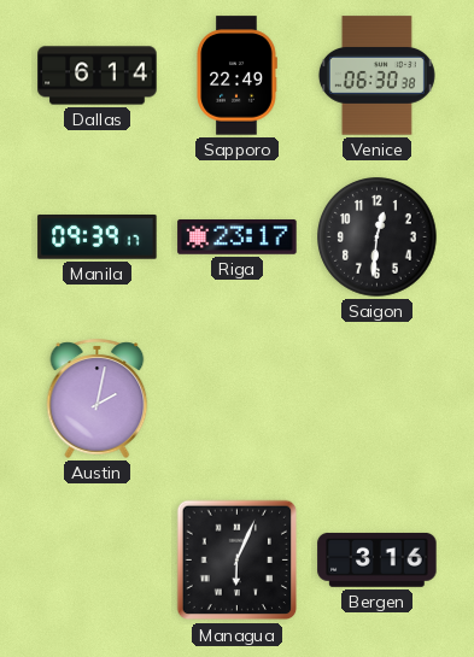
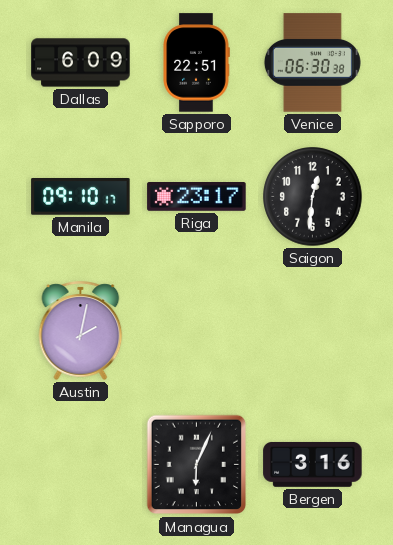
Dallas: 6:14 -> 6:09
Sapporo: 22:49 -> 22:51
Manila: 09:39 -> 09:10
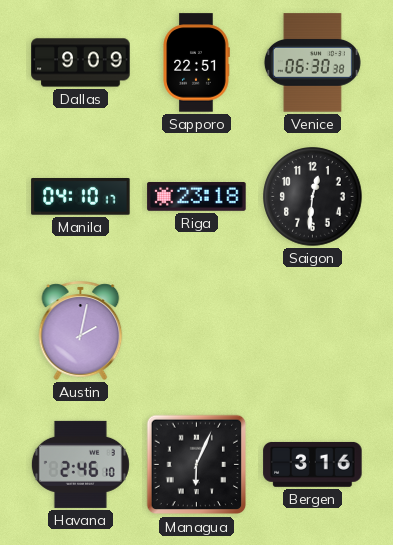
Dallas: 6:09 -> 9:09
Manila: 09:10 -> 04:10
Riga: 23:17 -> 23:18
Havana: none -> 2:46
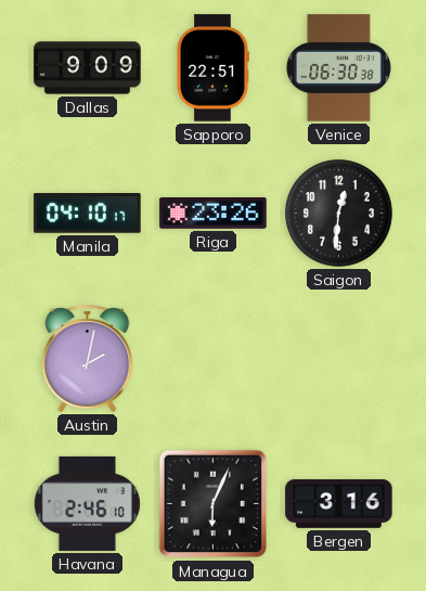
Riga: 23:18 -> 23:26
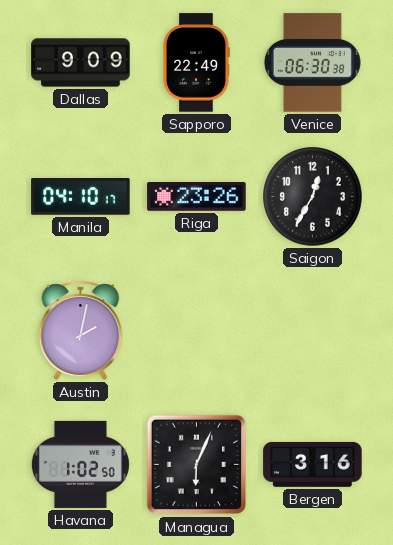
Sapporo: 22:51 -> 22:49
Saigon: 12:31 -> 12:35
Havana: 2:46 -> 1:02
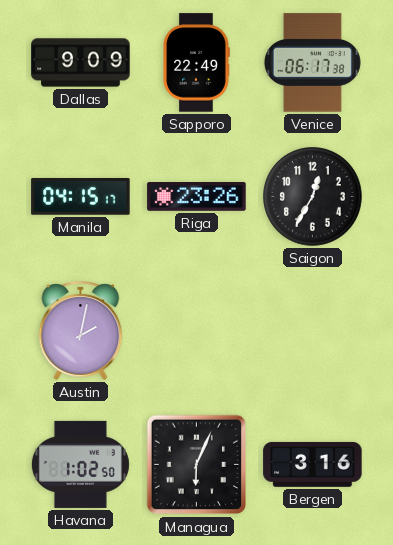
Venice: 06:30 -> 06:17
Manila: 04:10 -> 04:15
